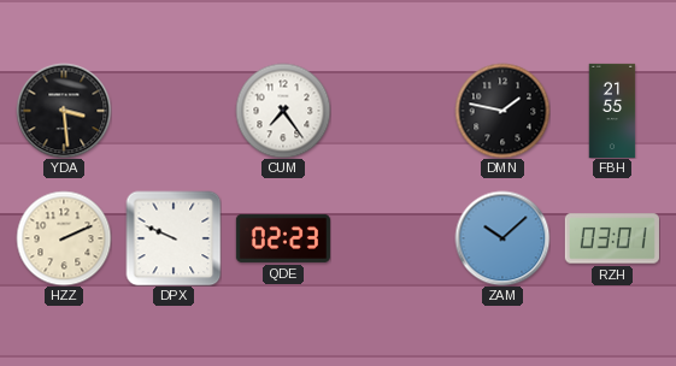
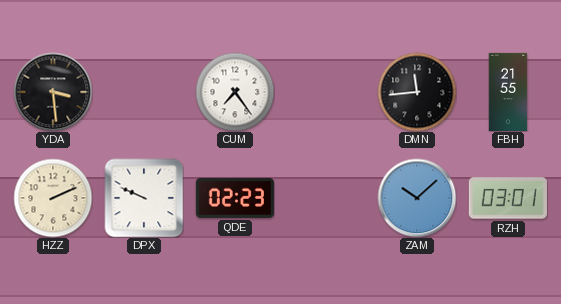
DMN: 1:47 -> 11:44
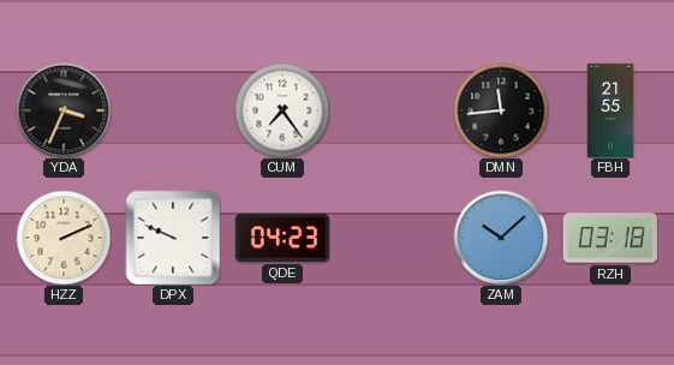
YDA: 3:29 -> 3:34
QDE: 02:23 -> 04:23
RZH: 03:01 -> 03:18
